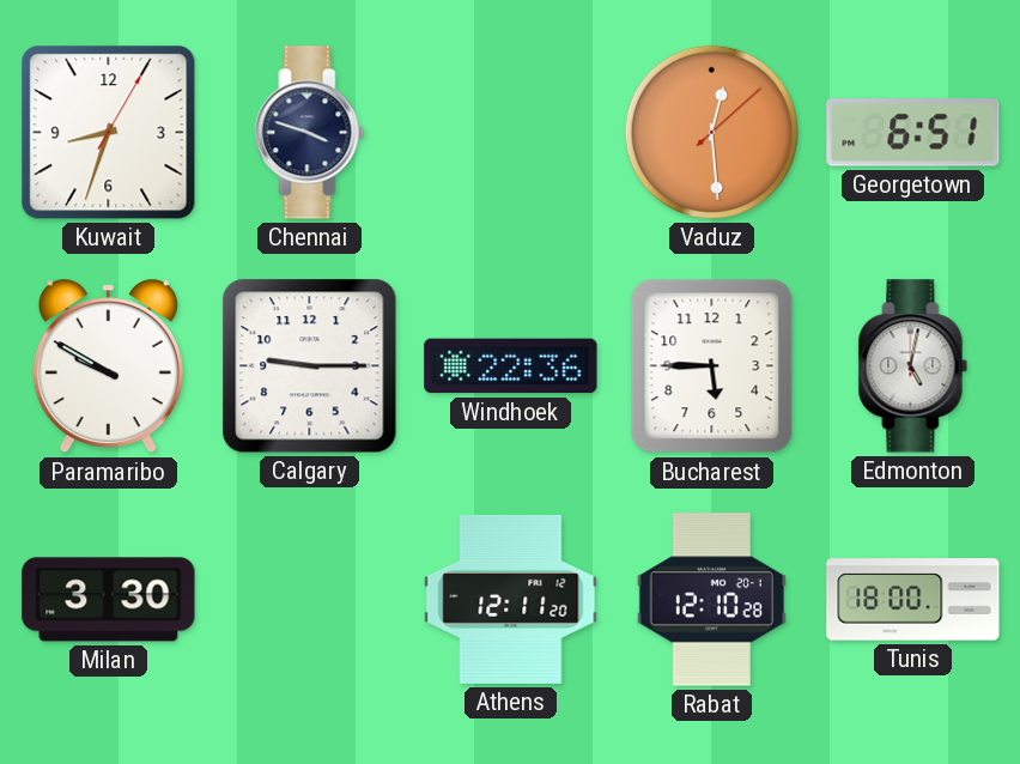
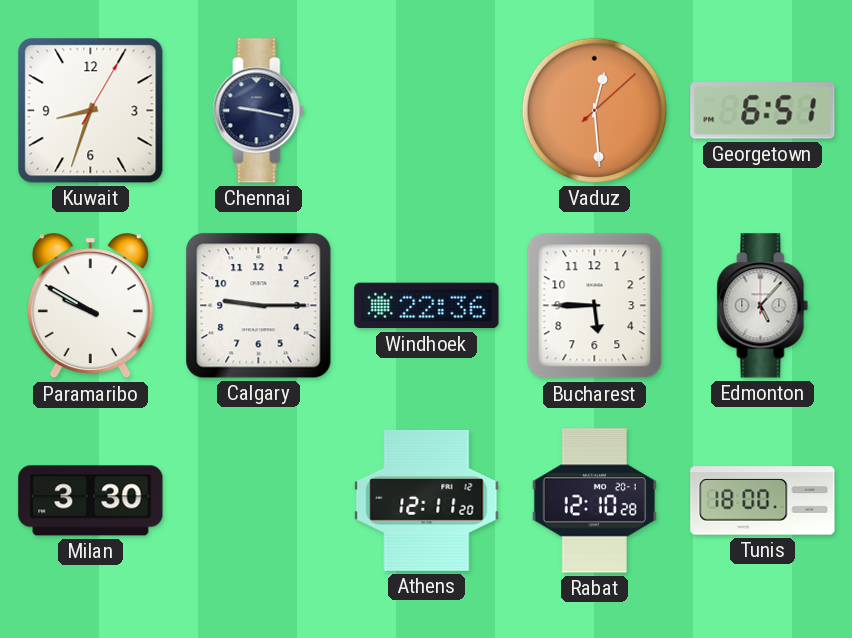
Chennai: 3:48 -> 9:17
Edmonton: 5:02 -> 5:07
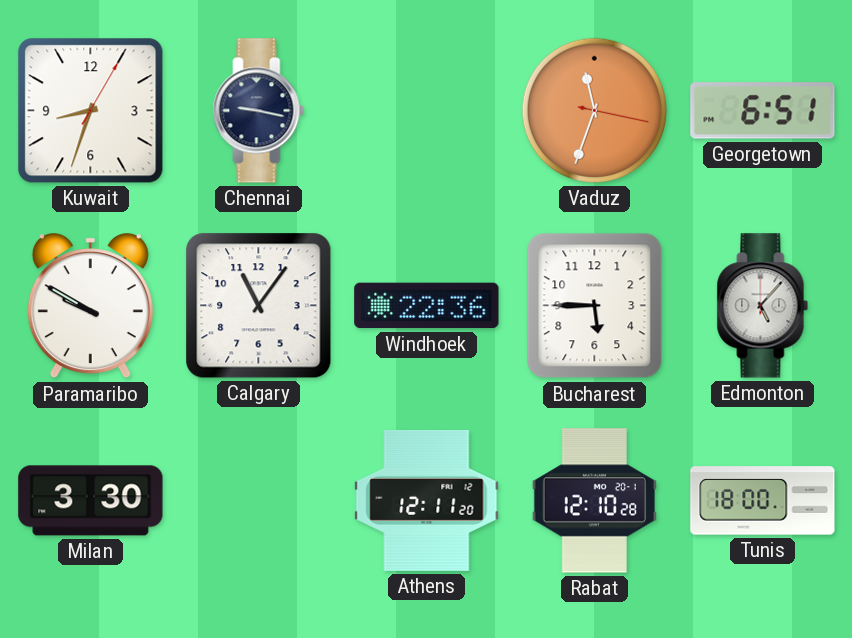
Vaduz: 12:29 -> 11:33
Calgary: 9:15 -> 11:06
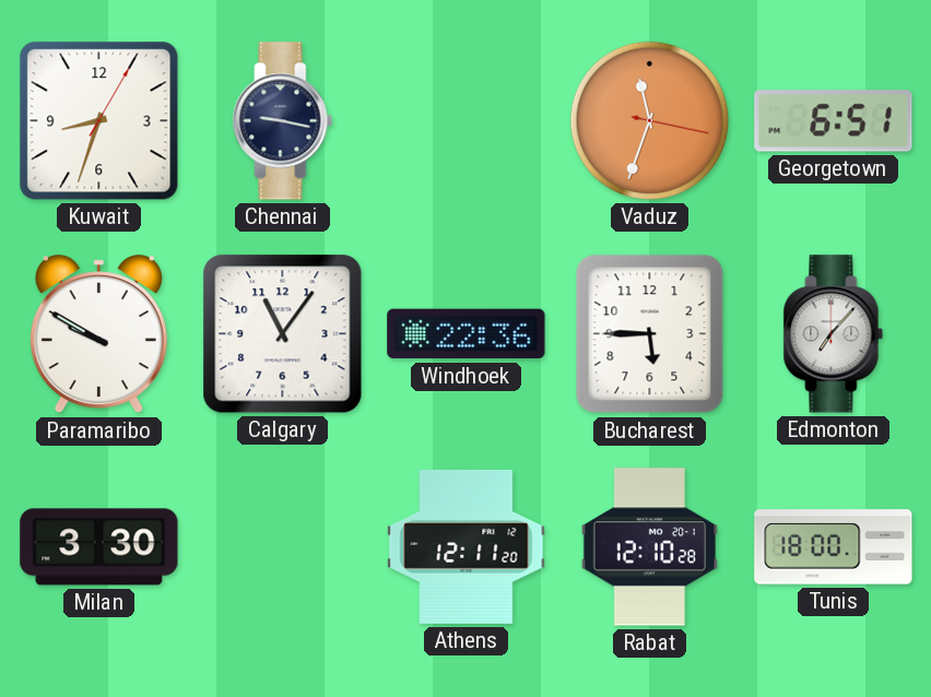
Edmonton: 5:07 -> 7:07
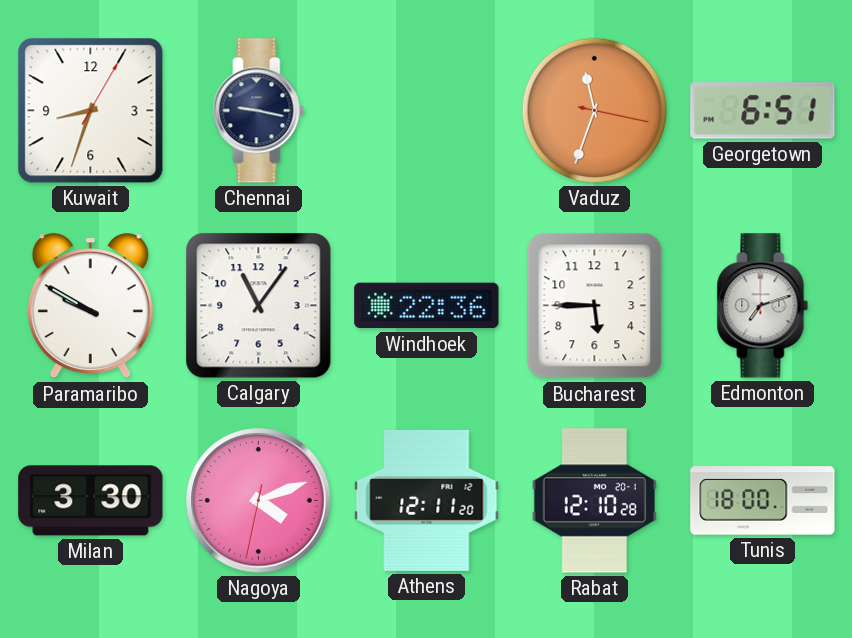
Edmonton: 7:07 -> 7:12
Nagoya: none -> 4:11
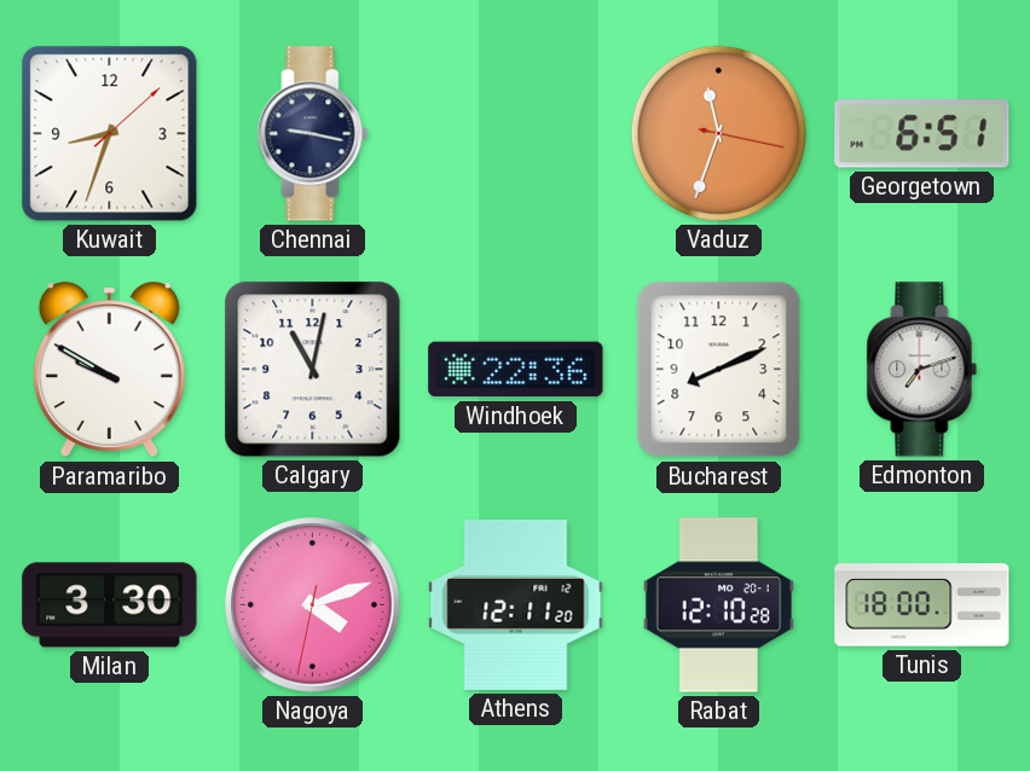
Kuwait: 8:33:05 -> 8:33:08
Calgary: 11:06 -> 11:02
Bucharest: 5:45 -> 8:11
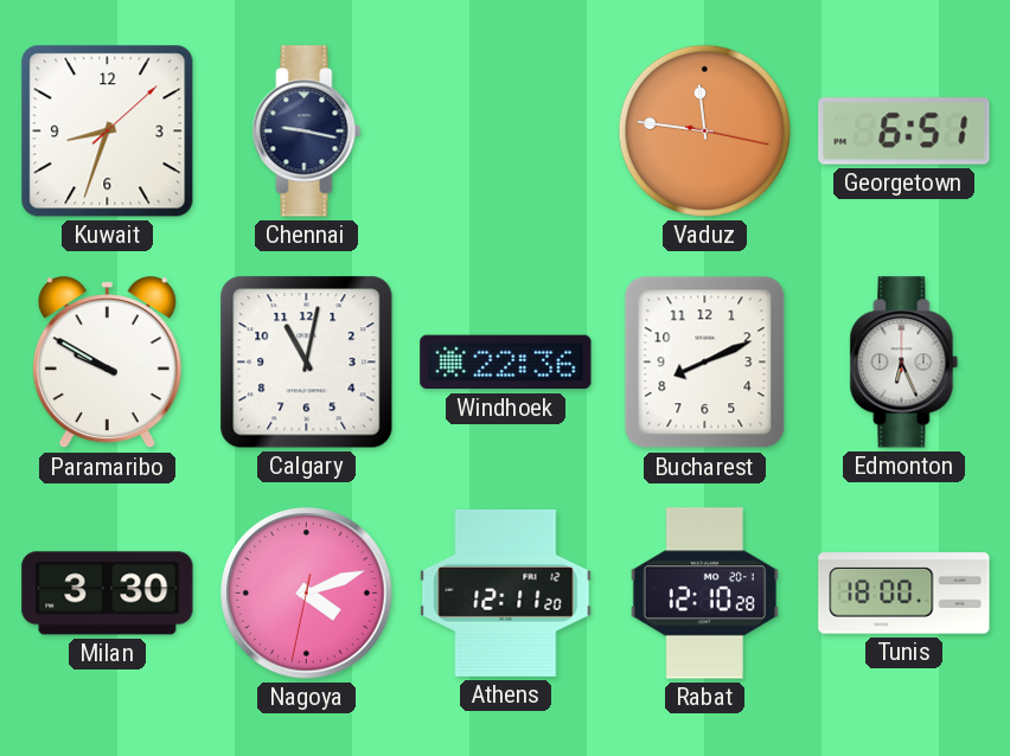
Vaduz: 11:33 -> 11:46
Edmonton: 7:12 -> 6:26
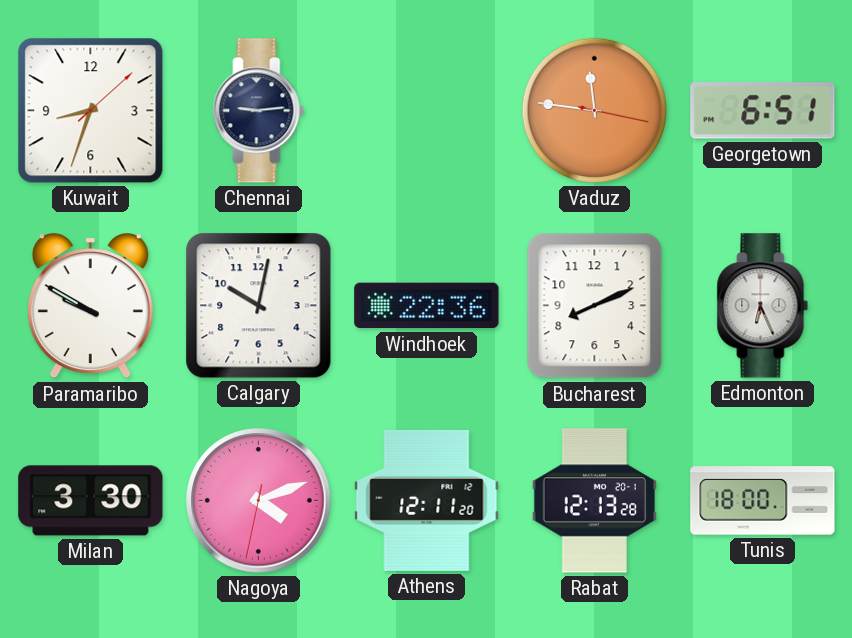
Chennai: 9:17 -> 9:14
Calgary: 11:02 -> 10:02
Rabat: 12:10 -> 12:13
